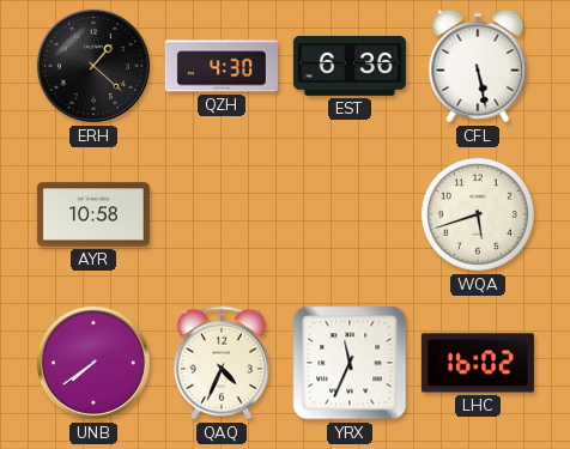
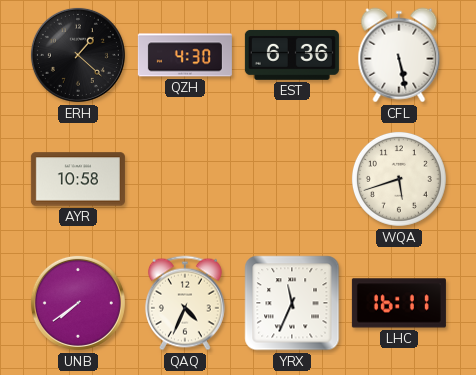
LHC: 16:02 -> 16:11
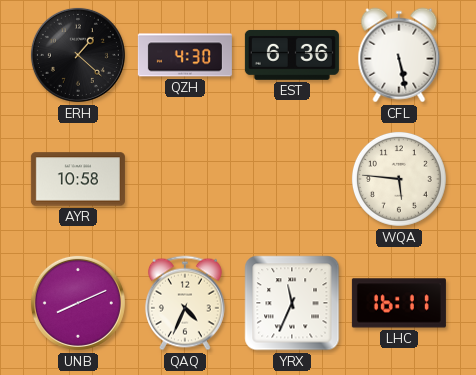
WQA: 5:42 -> 5:46
UNB: 7:39 -> 8:11
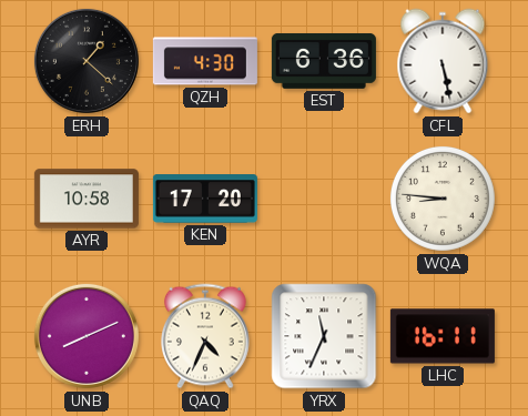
KEN: none -> 17:20
WQA: 5:46 -> 8:46
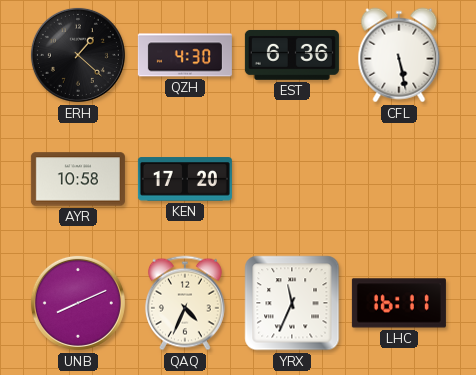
WQA: 8:46 -> none
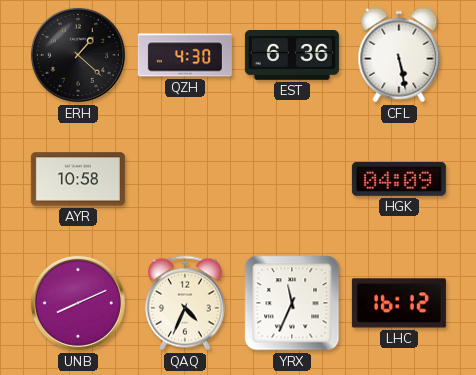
KEN: 17:20 -> none
HGK: none -> 04:09
LHC: 16:11 -> 16:12
